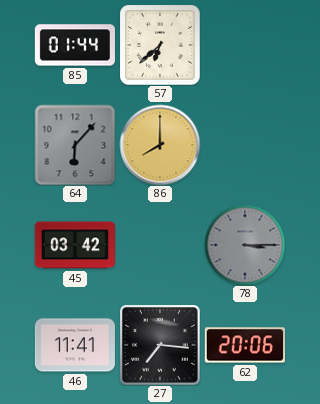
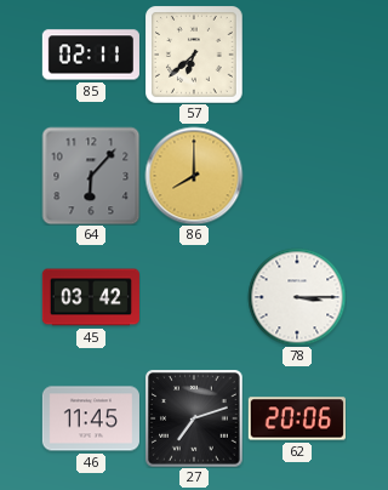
85: 01:44 -> 02:11
78 dial: grey -> white
46: 11:41 -> 11:45
27: 7:16 -> 7:12
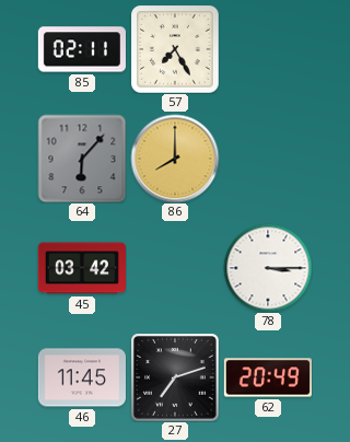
57: 6:38 -> 7:25
62: 20:06 -> 20:49
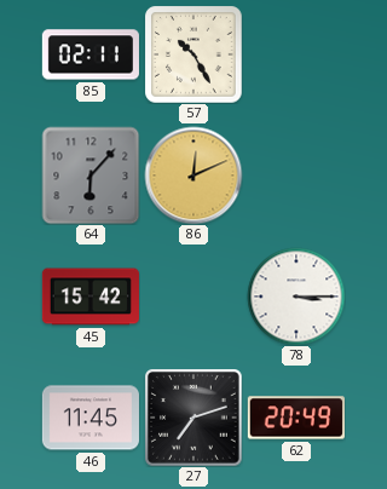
57: 7:25 -> 10:25
86: 8:00 -> 12:11
45: 03:42 -> 15:42
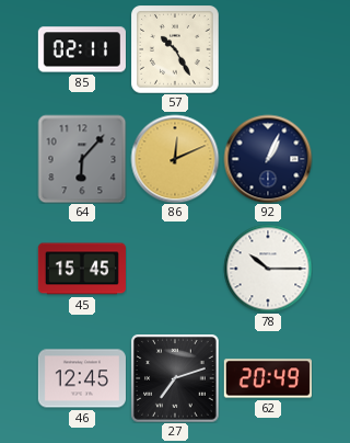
92: none -> 1:04
45: 15:42 -> 15:45
78: 3:15 -> 10:15
46: 11:45 -> 12:45
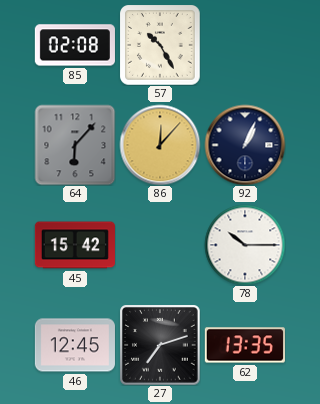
85: 02:11 -> 02:08
86: 12:11 -> 12:07
45: 15:45 -> 15:42
62: 20:49 -> 13:35
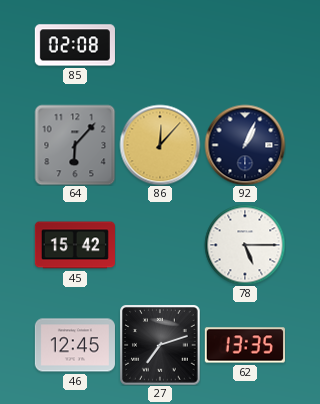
57: 10:25 -> none
78: 10:15 -> 5:15
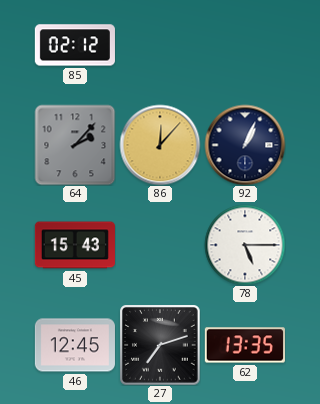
85: 02:08 -> 02:12
64: 6:07 -> 2:07
45: 15:42 -> 15:43
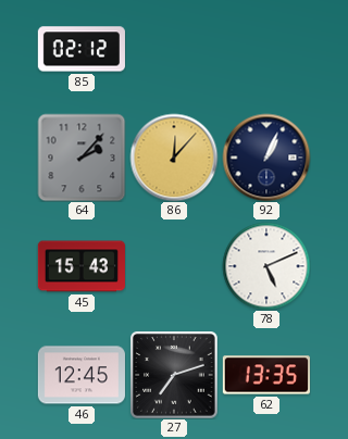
78: 5:15 -> 5:11
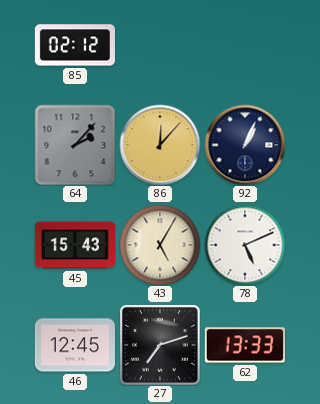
43: none -> 5:05
62: 13:35 -> 13:33
